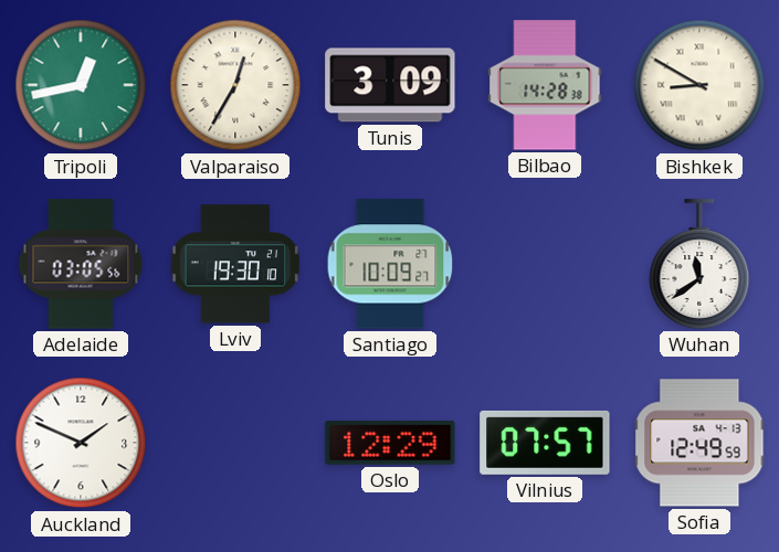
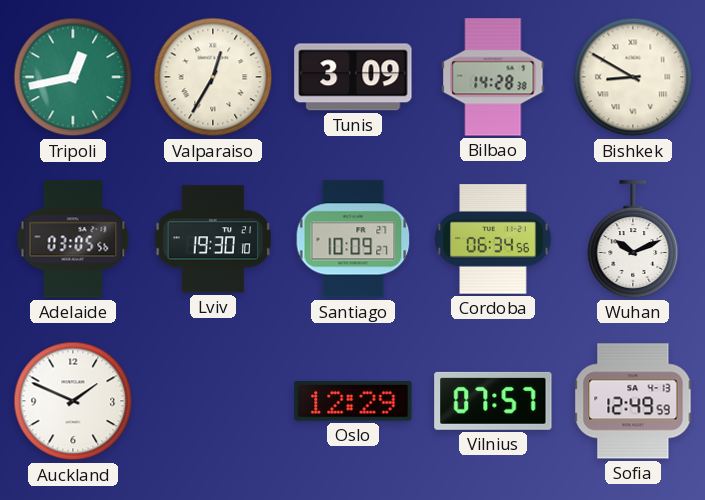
Cordoba: none -> 06:34
Wuhan: 11:39 -> 10:11
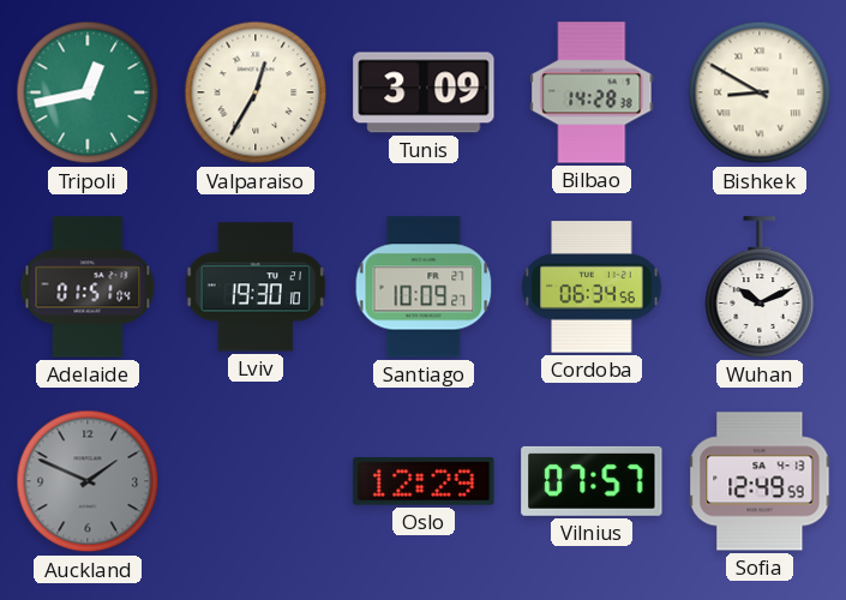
Adelaide: 03:05 -> 01:51
Auckland dial: white -> grey
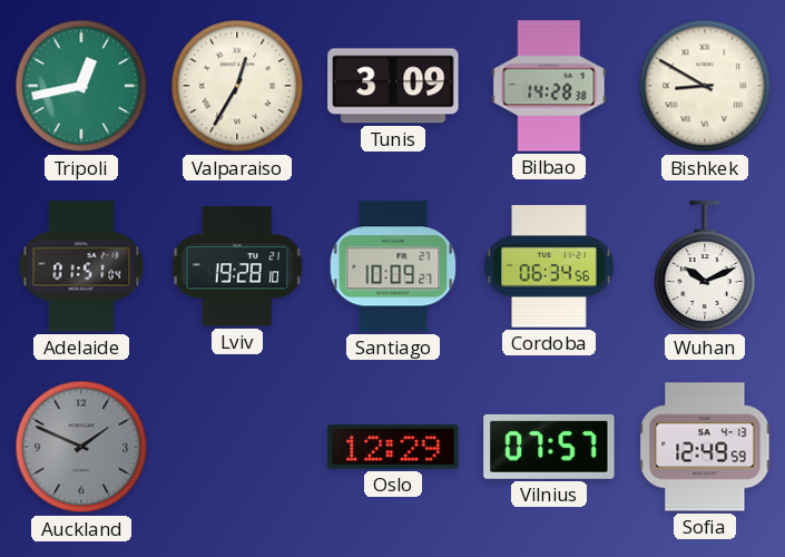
Lviv: 19:30 -> 19:28
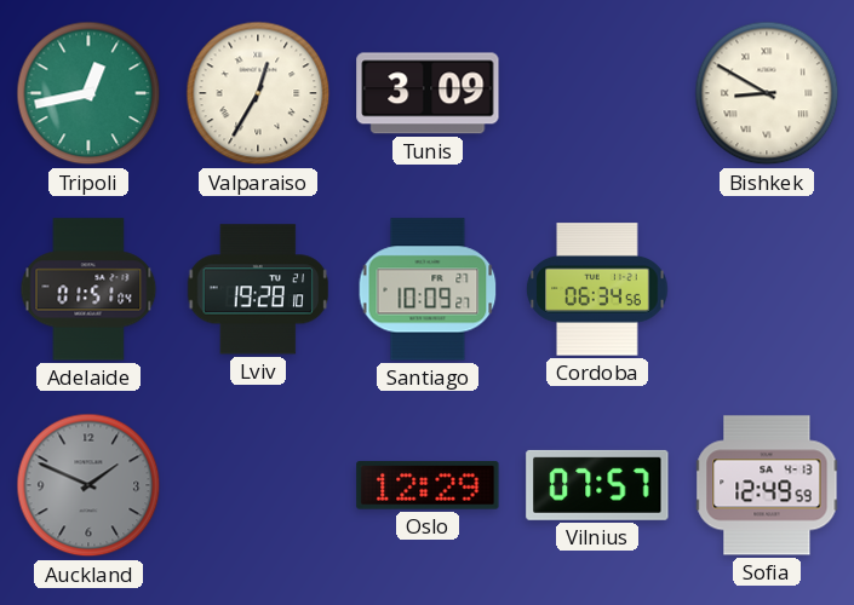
Bilbao: 14:28 -> none
Wuhan: 10:11 -> none
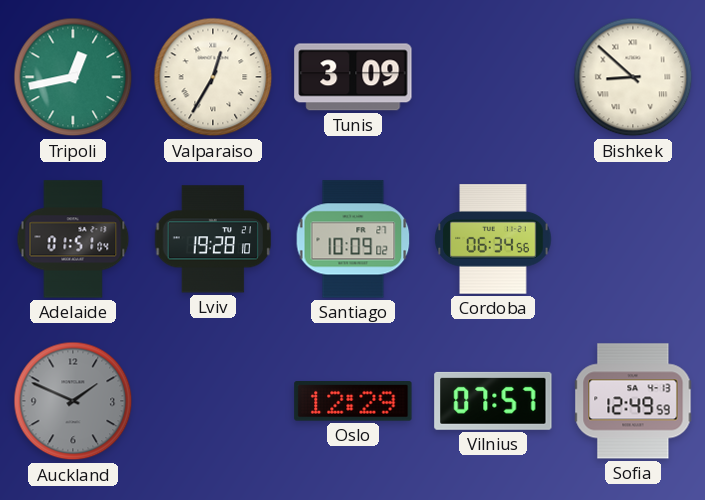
Bishkek: 8:50 -> 8:52
Santiago: 10:09:27 -> 10:09:02
